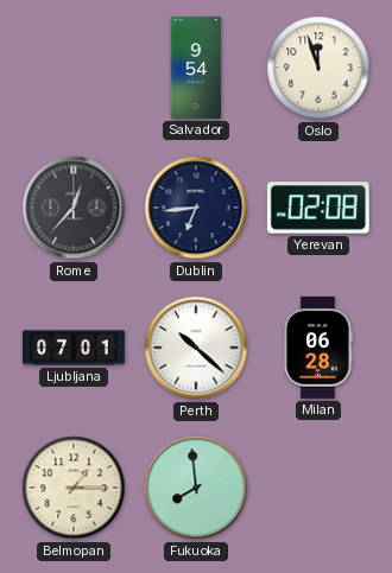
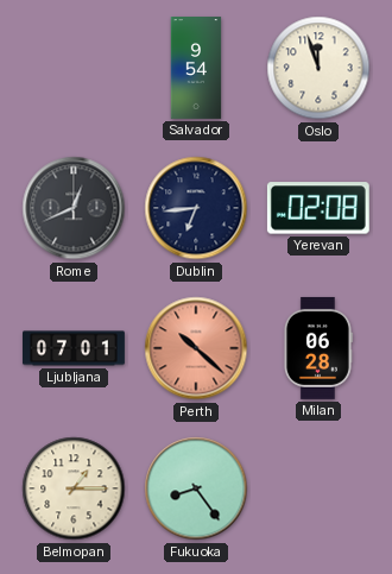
Rome: 12:37 -> 12:41
Perth dial: white -> salmon
Fukuoka: 7:59 -> 8:24
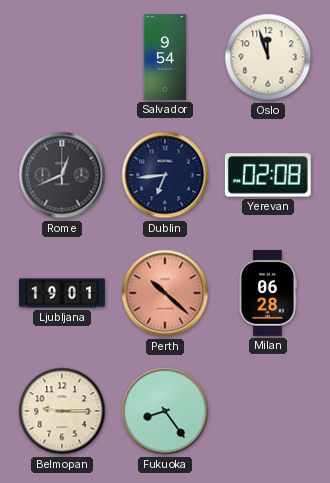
Ljubljana: 07:01 -> 19:01
Belmopan: 1:15 -> 9:15
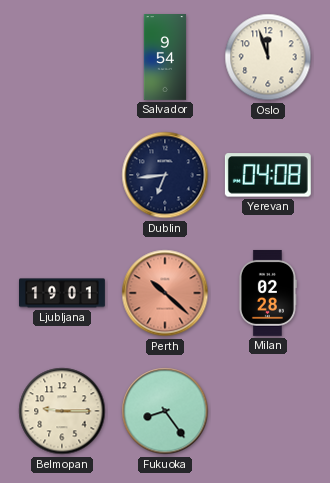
Rome: 12:41 -> none
Yerevan: 02:08 -> 04:08
Milan: 06:28 -> 02:28
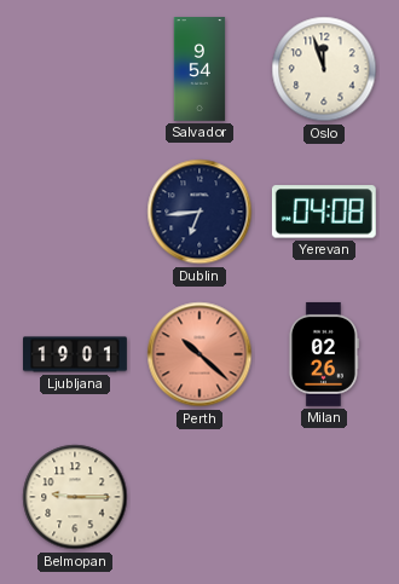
Milan: 02:28 -> 02:26
Fukuoka: 8:24 -> none
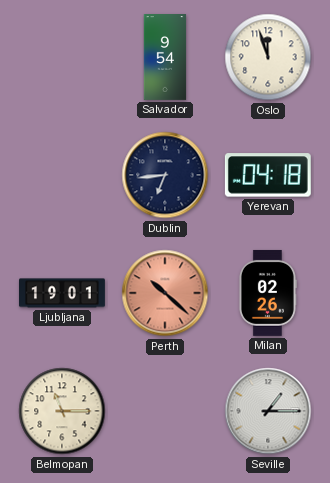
Yerevan: 04:08 -> 04:18
Belmopan: 9:15 -> 11:15
Seville: none -> 1:15
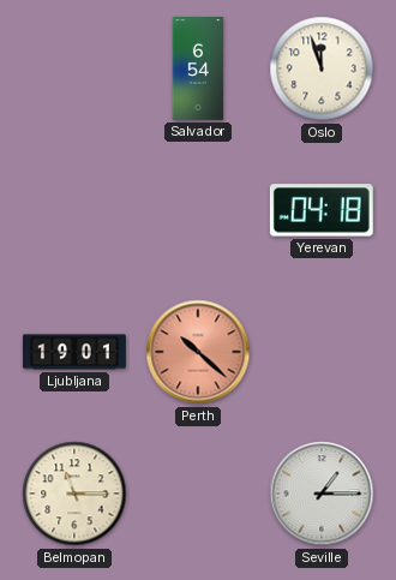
Salvador: 9:54 -> 6:54
Dublin: 6:44 -> none
Milan: 02:26 -> none
